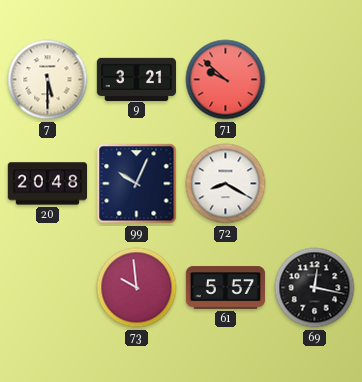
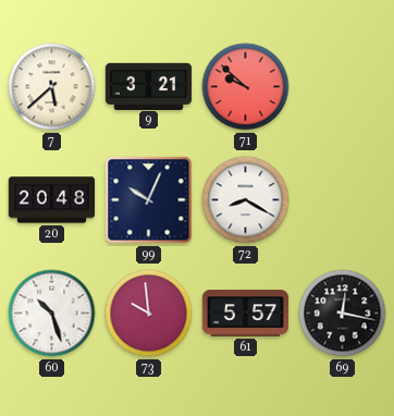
7: 5:30 -> 5:38
60: none -> 10:27
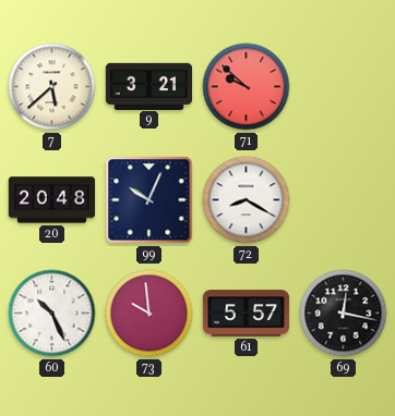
60: 10:27 -> 10:26
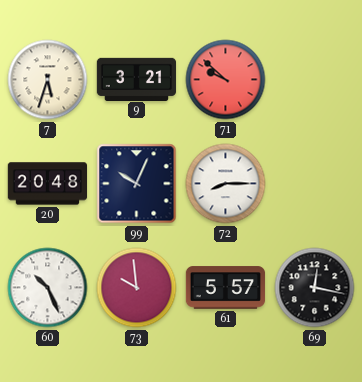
7: 5:38 -> 5:33
72: 8:20 -> 8:15
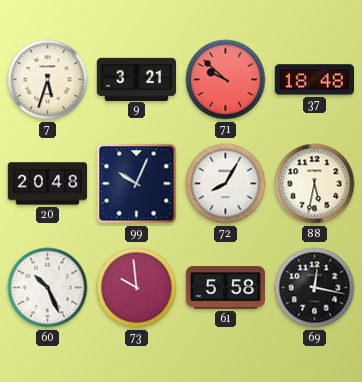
37: none -> 18:48
72: 8:15 -> 8:05
88: none -> 5:32
61: 5:57 -> 5:58
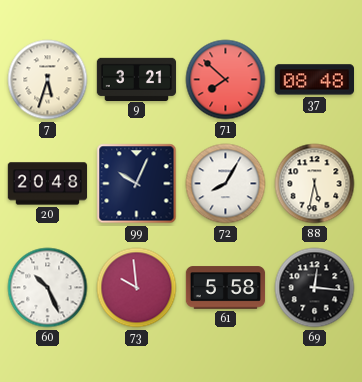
71: 9:52 -> 7:52
37: 18:48 -> 08:48
69: 12:17 -> 12:16
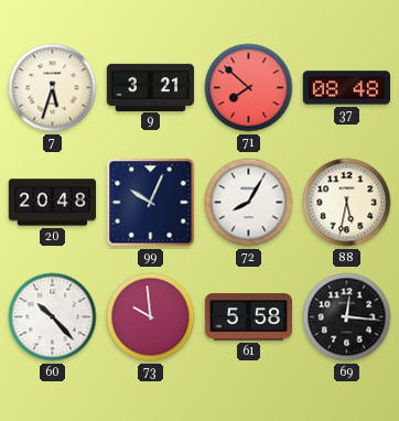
60: 10:26 -> 10:23
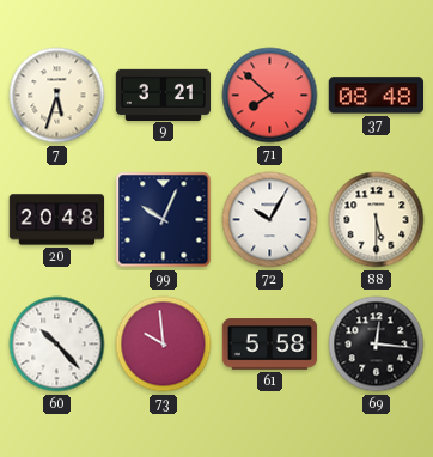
72: 8:05 -> 10:05
88: 5:32 -> 5:30
